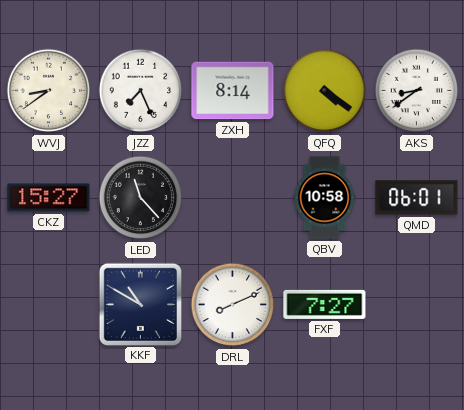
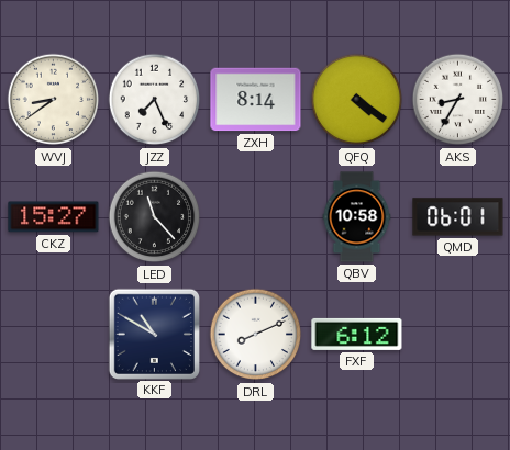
AKS: 8:39 -> 8:35
FXF: 7:27 -> 6:12
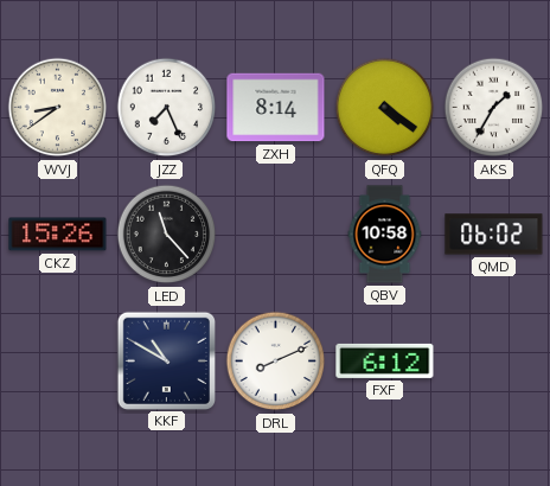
AKS: 8:35 -> 1:35
CKZ: 15:27 -> 15:26
QMD: 06:01 -> 06:02
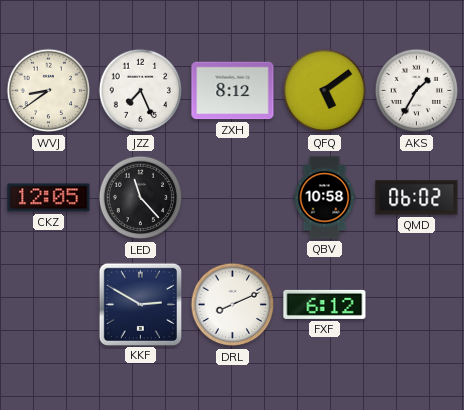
ZXH: 8:14 -> 8:12
QFQ: 4:21 -> 5:09
CKZ: 15:26 -> 12:05
KKF: 10:50 -> 2:50
